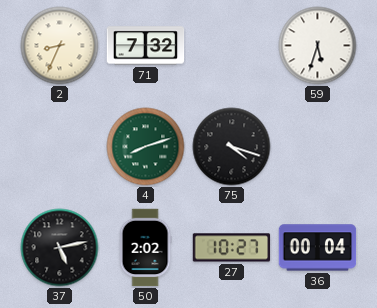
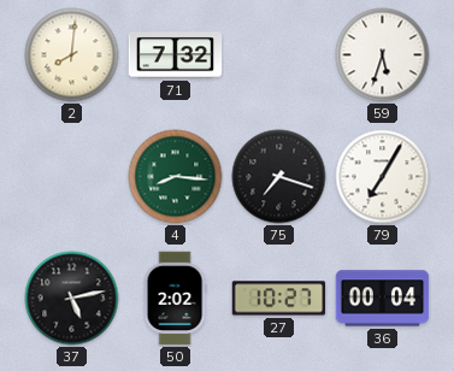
2: 8:34 -> 8:01
4: 8:12 -> 8:16
75: 4:18 -> 7:18
79: none -> 7:05
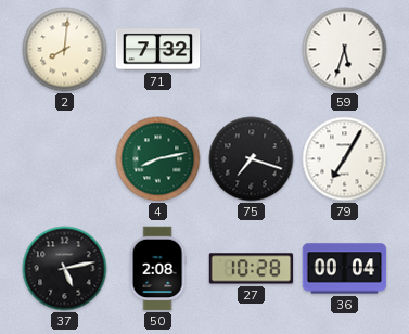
4: 8:16 -> 8:13
50: 2:02 -> 2:08
27: 10:27 -> 10:28
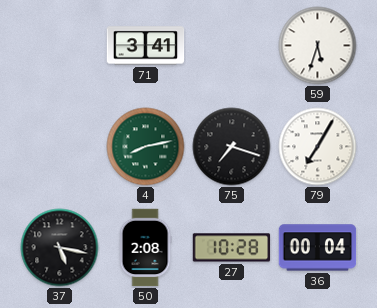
2: 8:01 -> none
71: 7:32 -> 3:41
37: 5:13 -> 5:17
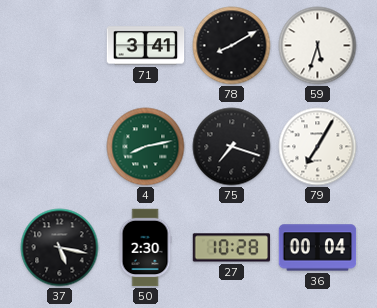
78: none -> 8:10
50: 2:08 -> 2:30
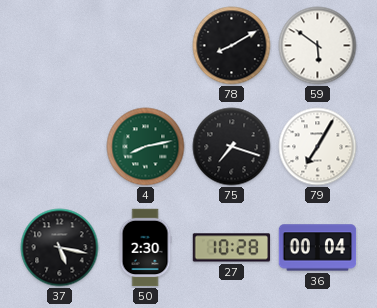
71: 3:41 -> none
59: 5:33 -> 5:51
